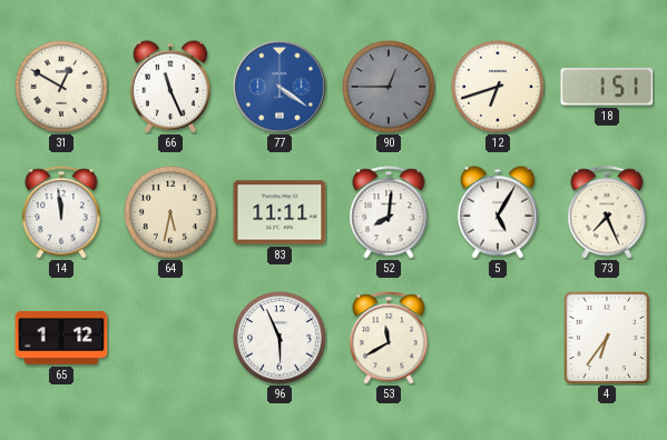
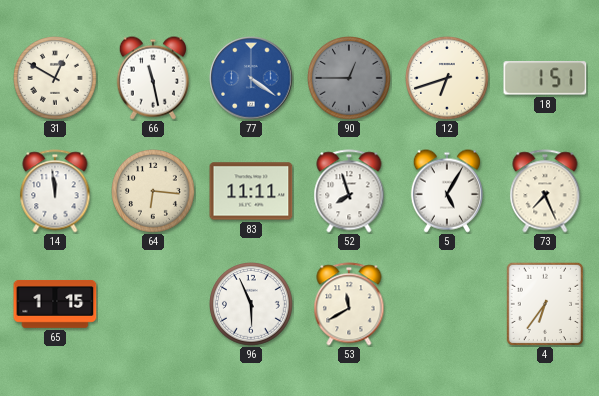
66: 11:26 -> 11:28
64: 5:32 -> 6:16
52: 8:01 -> 7:57
65: 1:12 -> 1:15
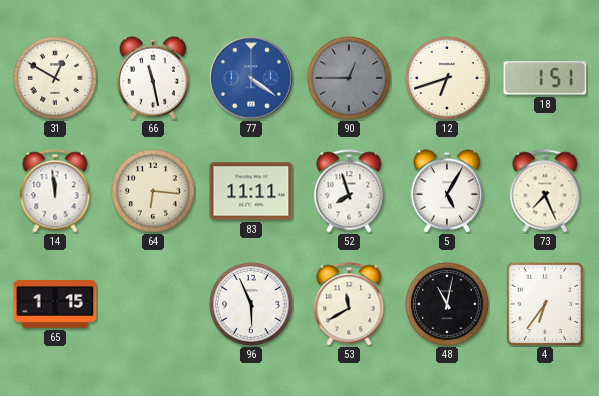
48: none -> 11:02
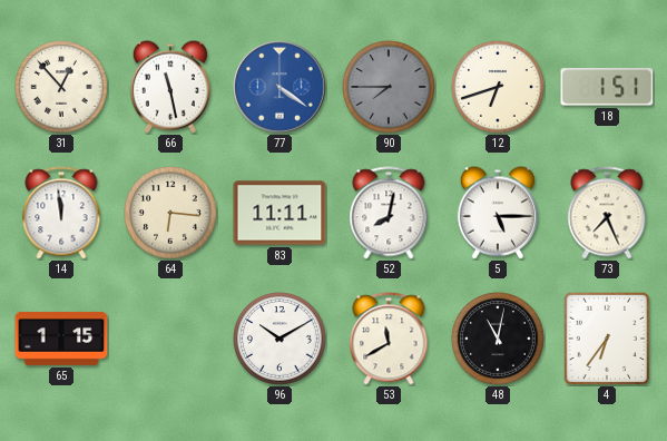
31: 12:50 -> 12:53
90: 12:45 -> 7:45
52: 7:57 -> 8:02
5: 5:05 -> 5:15
96: 5:56 -> 10:10
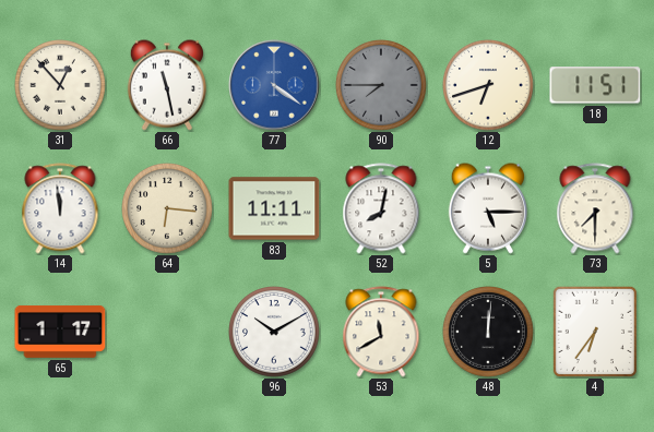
18: 1:51 -> 11:51
73: 7:26 -> 7:30
65: 1:15 -> 1:17
48: 11:02 -> 12:01
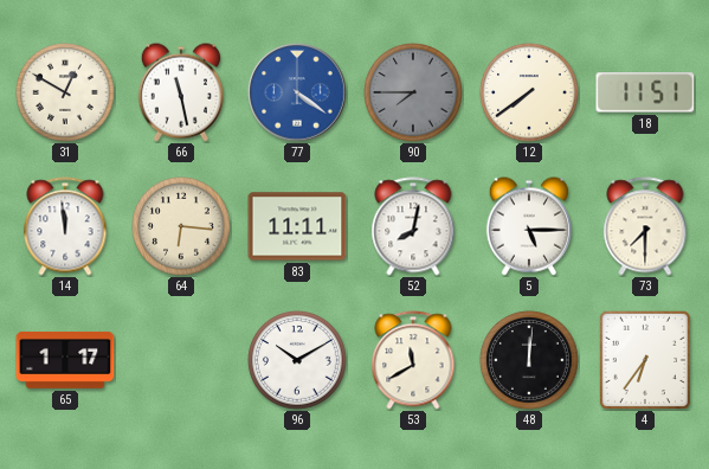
31: 12:53 -> 12:50
12: 6:42 -> 7:39
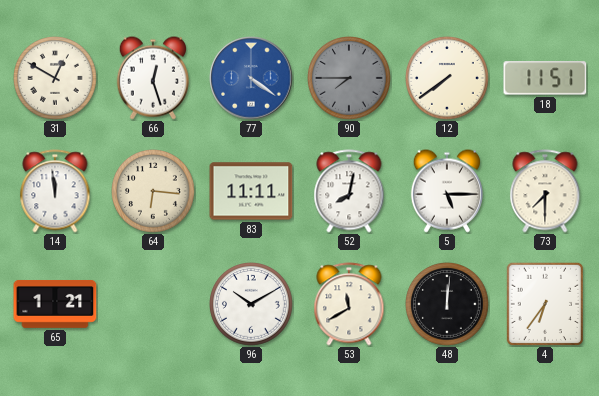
66: 11:28 -> 12:27
65: 1:17 -> 1:21
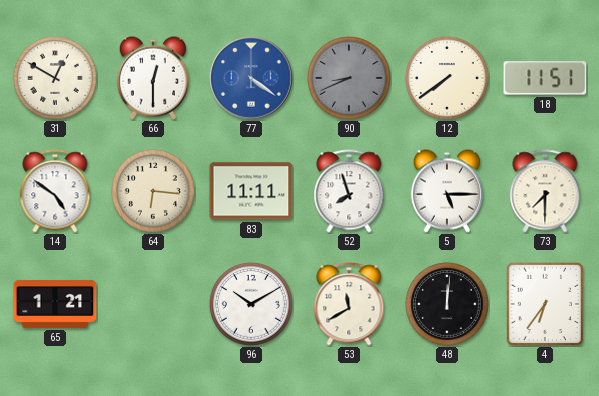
66: 12:27 -> 12:30
90: 7:45 -> 8:41
14: 11:59 -> 4:51
52: 8:02 -> 7:57
